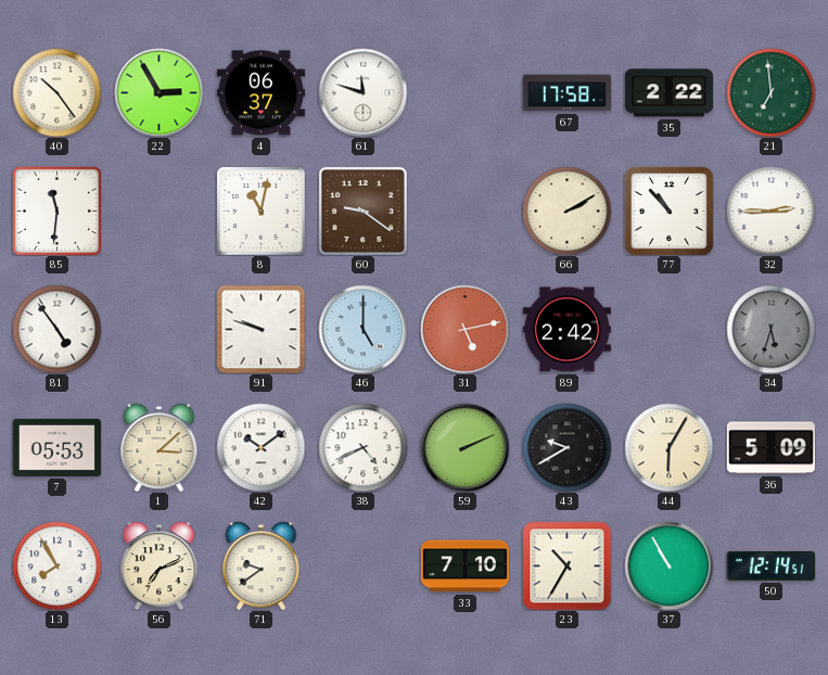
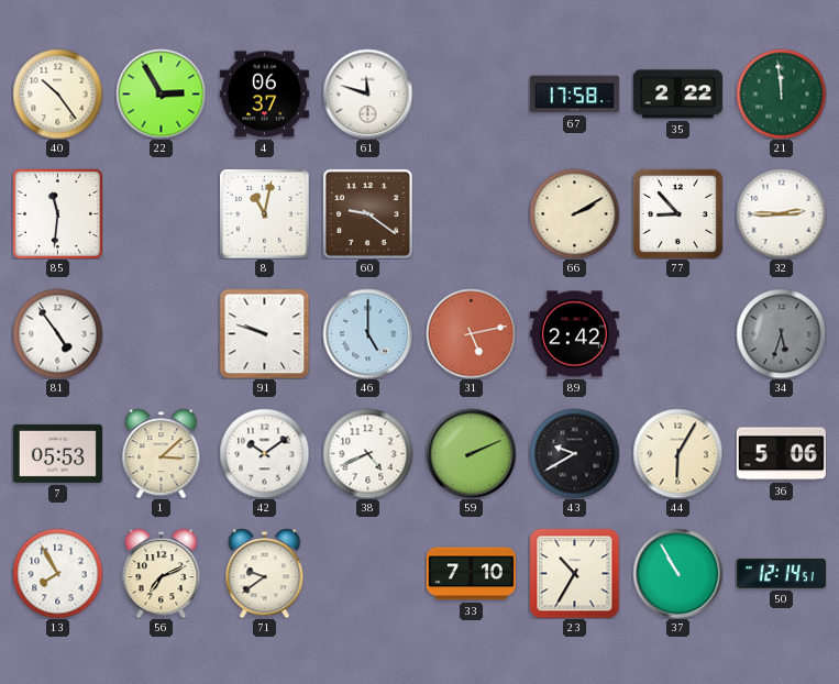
21: 6:59 -> 11:59
77: 10:53 -> 8:53
36: 5:09 -> 5:06
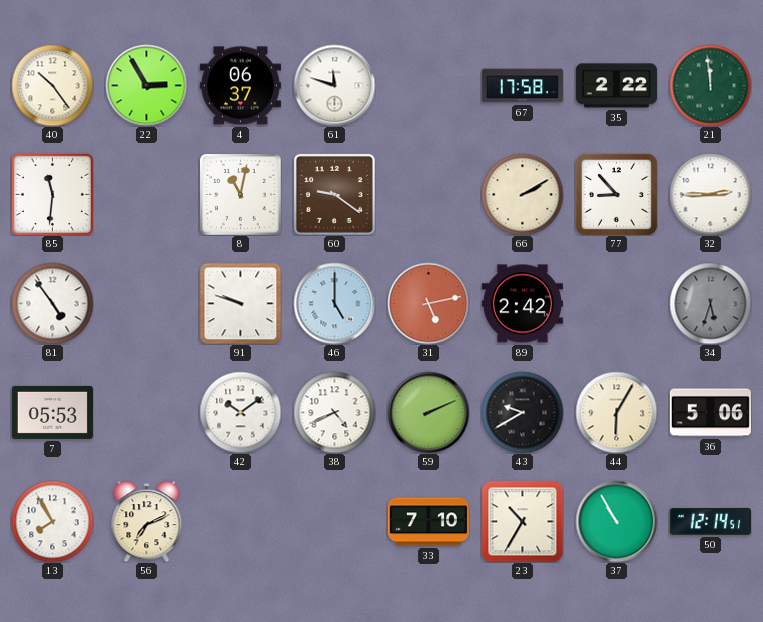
1: 3:08 -> none
71: 9:39 -> none
